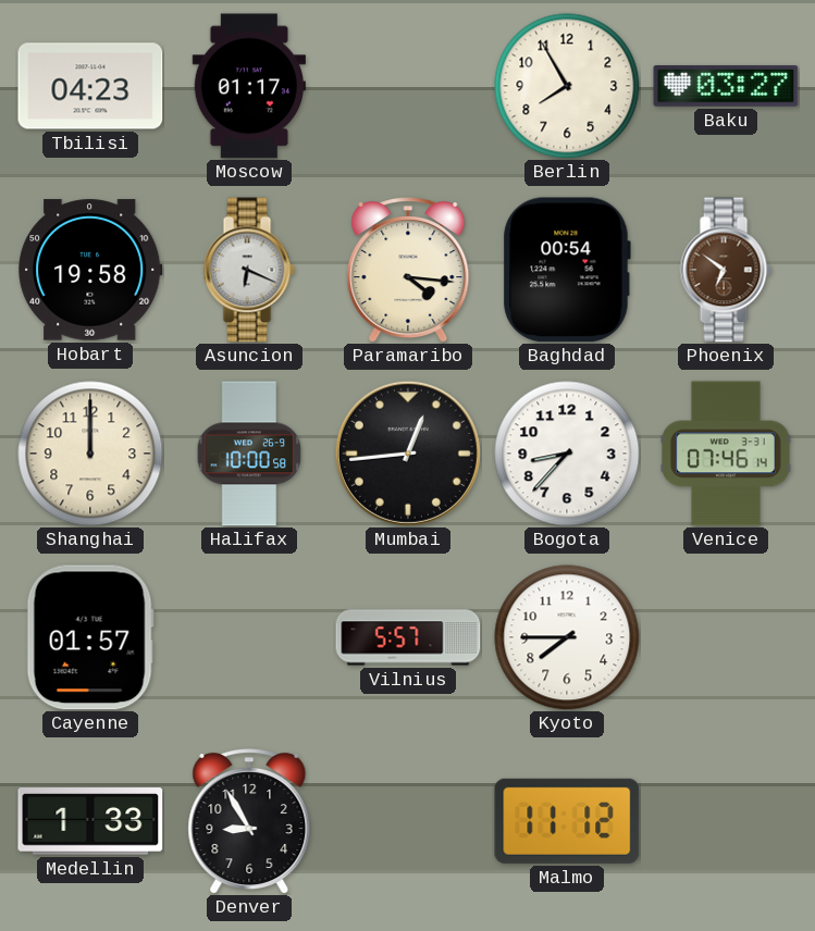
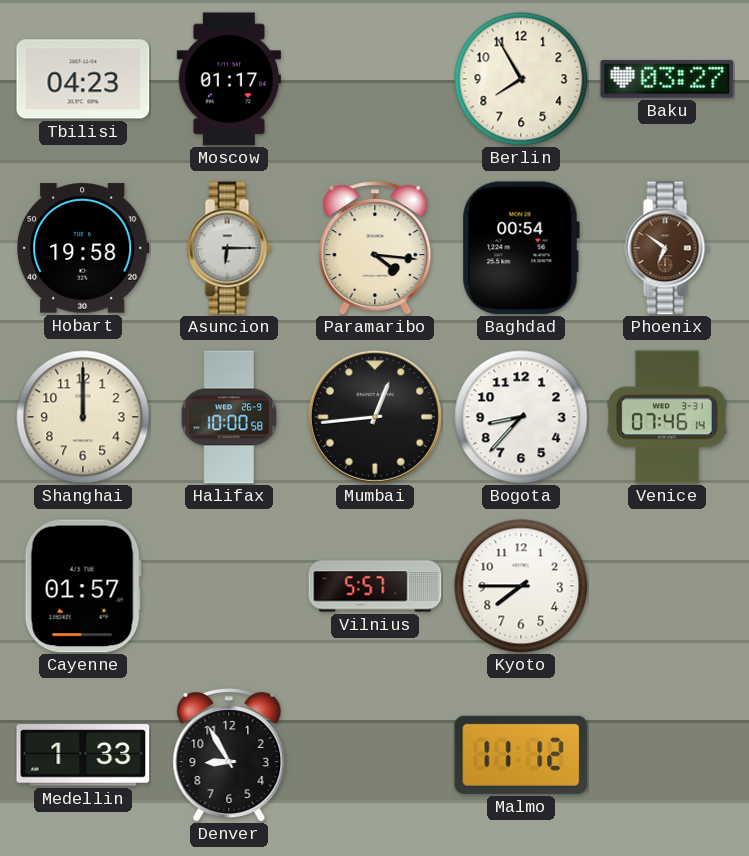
Asuncion: 6:19 -> 6:15
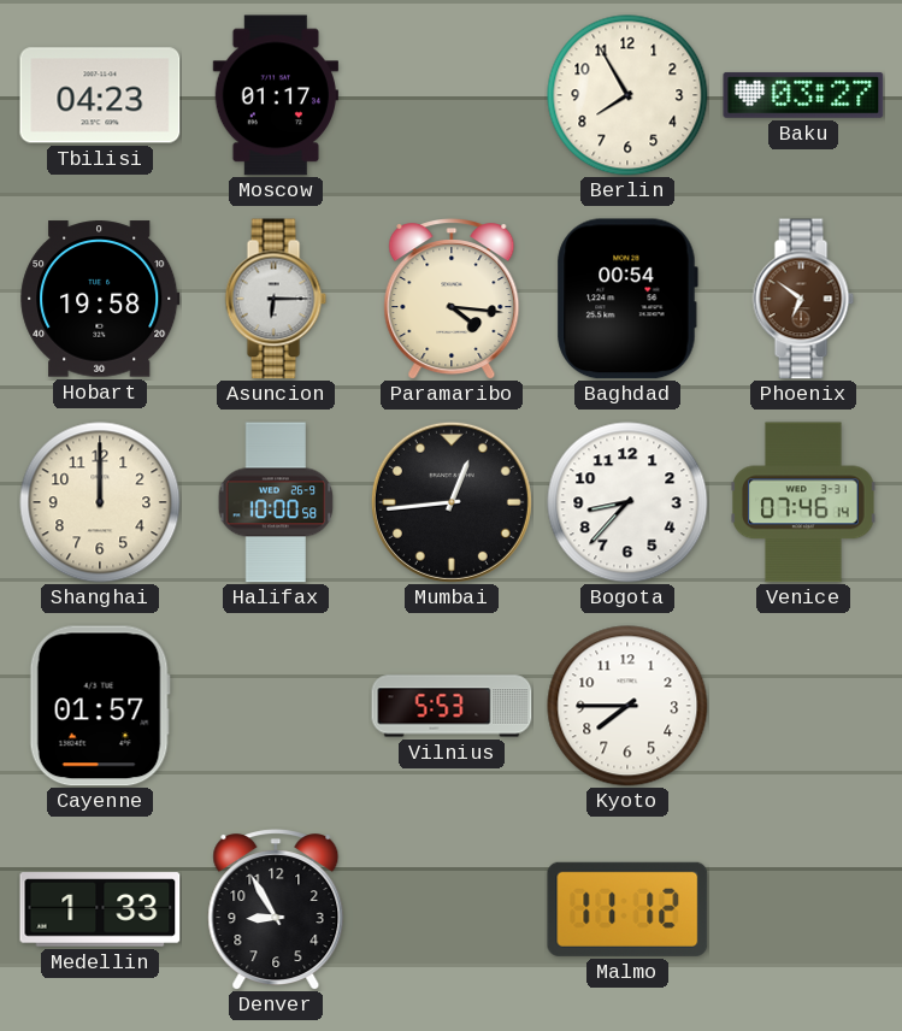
Vilnius: 5:57 -> 5:53
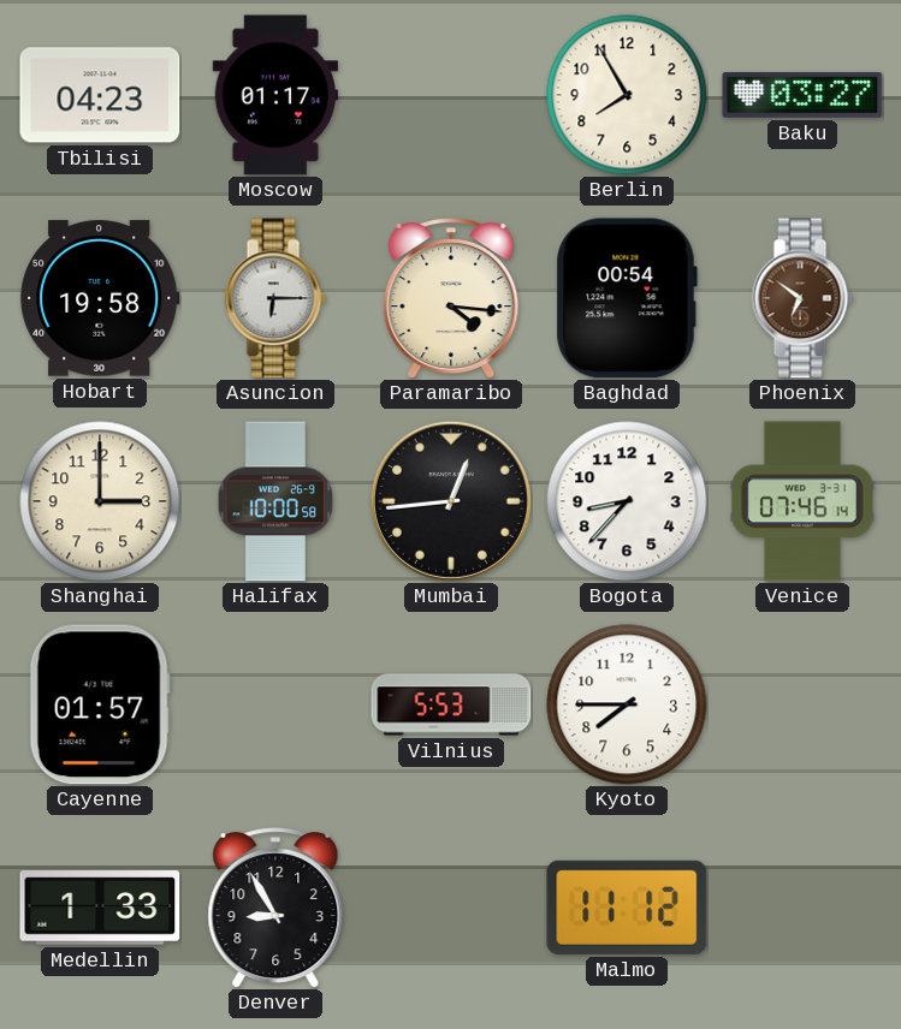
Shanghai: 12:00 -> 3:00
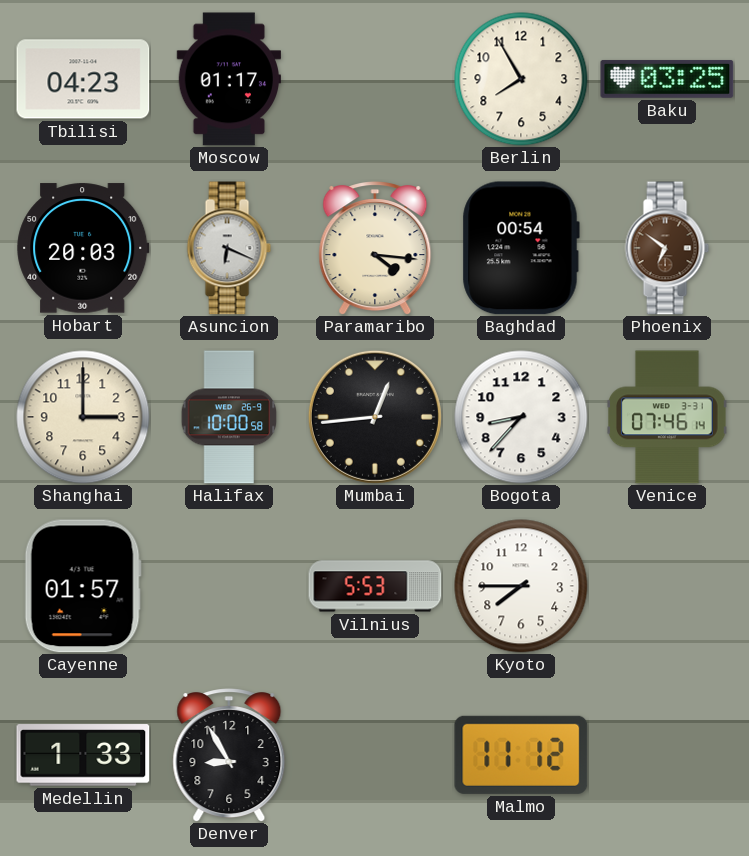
Baku: 03:27 -> 03:25
Hobart: 19:58 -> 20:03
Asuncion: 6:15 -> 6:19
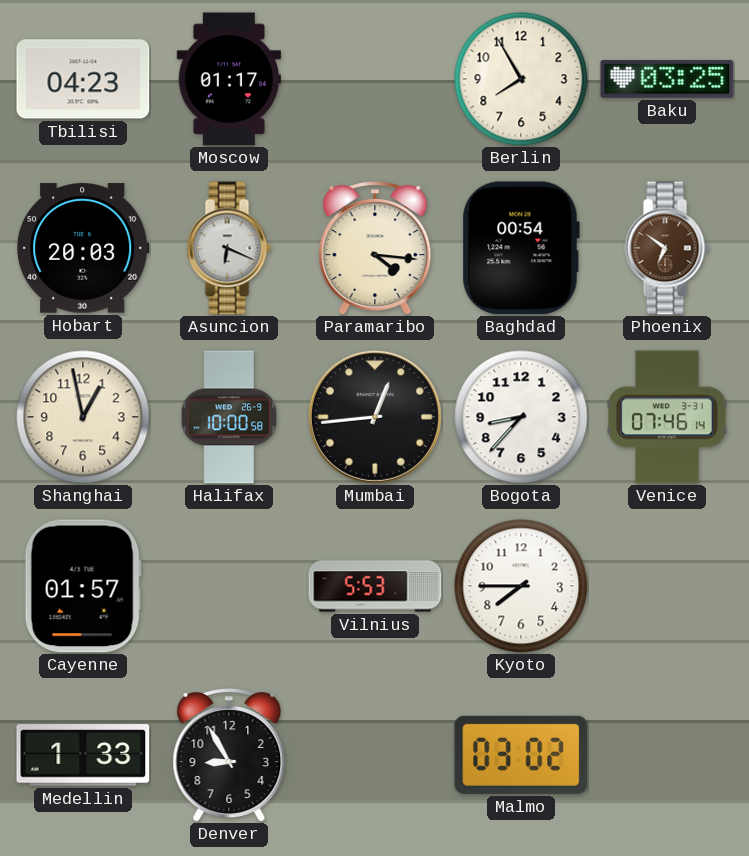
Shanghai: 3:00 -> 12:58
Malmo: 11:12 -> 03:02
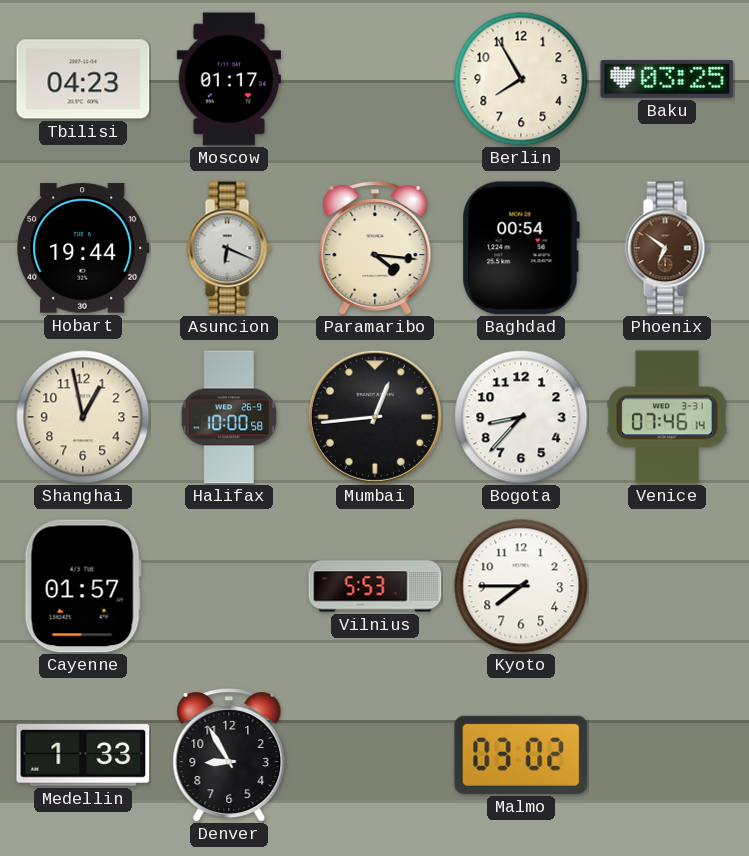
Hobart: 20:03 -> 19:44
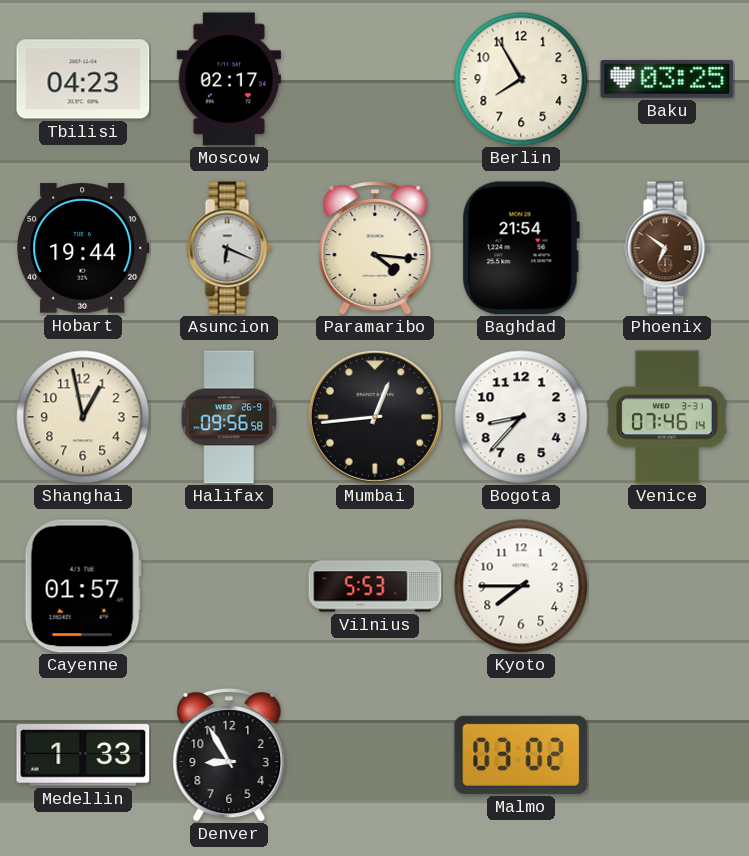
Moscow: 01:17 -> 02:17
Baghdad: 00:54 -> 21:54
Halifax: 10:00 -> 09:56
